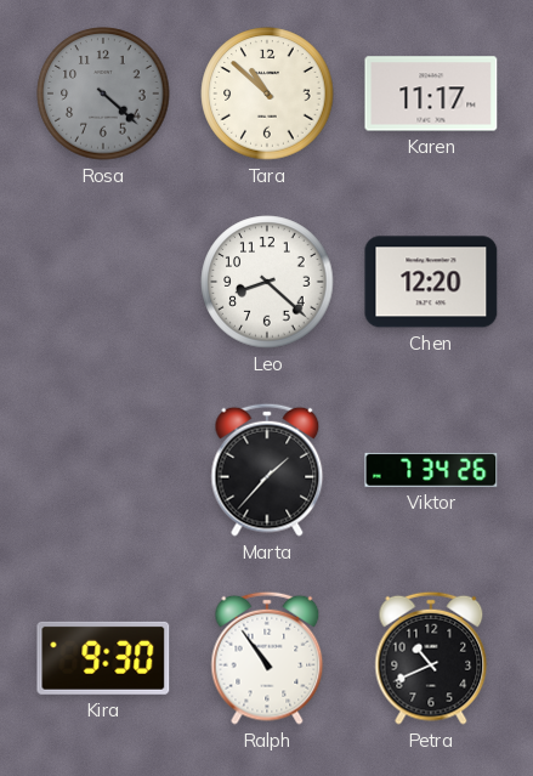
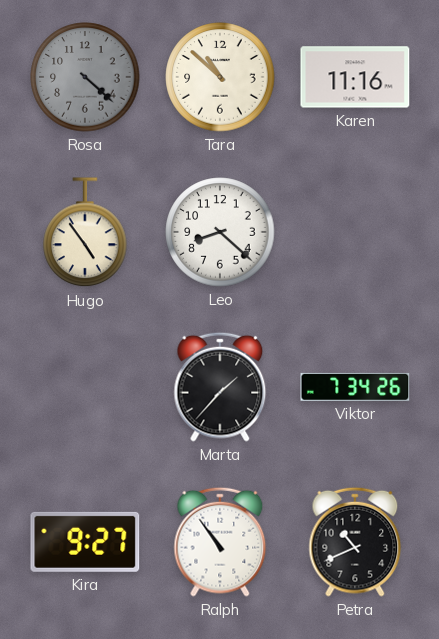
Karen: 11:17 -> 11:16
Hugo: none -> 4:54
Chen: 12:20 -> none
Kira: 9:30 -> 9:27
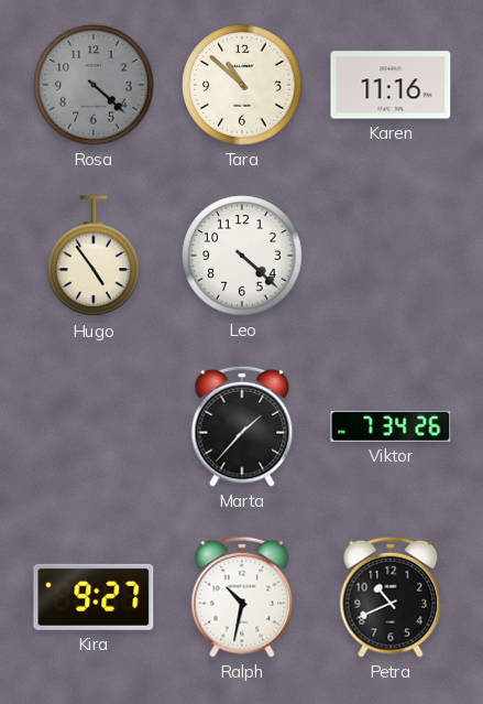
Leo: 8:22 -> 4:22
Ralph: 10:54 -> 10:32
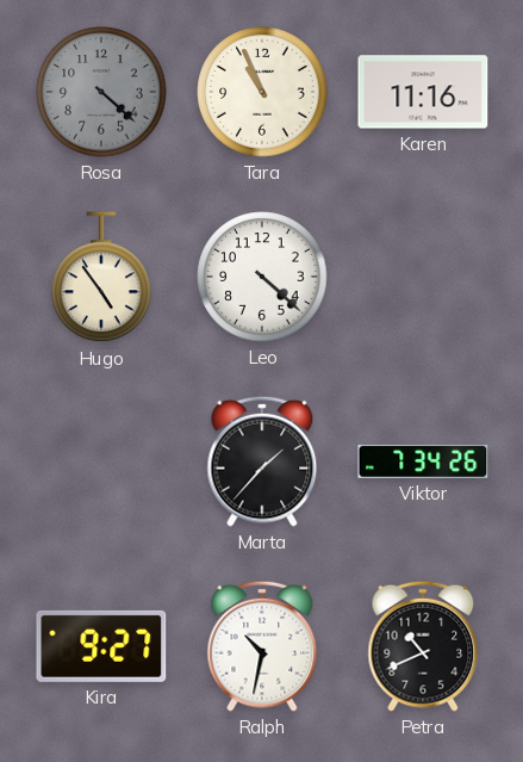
Tara: 10:52 -> 10:56
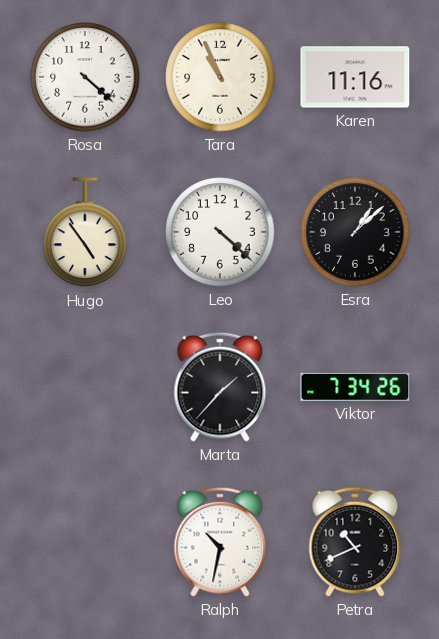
Rosa dial: grey -> white
Esra: none -> 1:08
Kira: 9:27 -> none
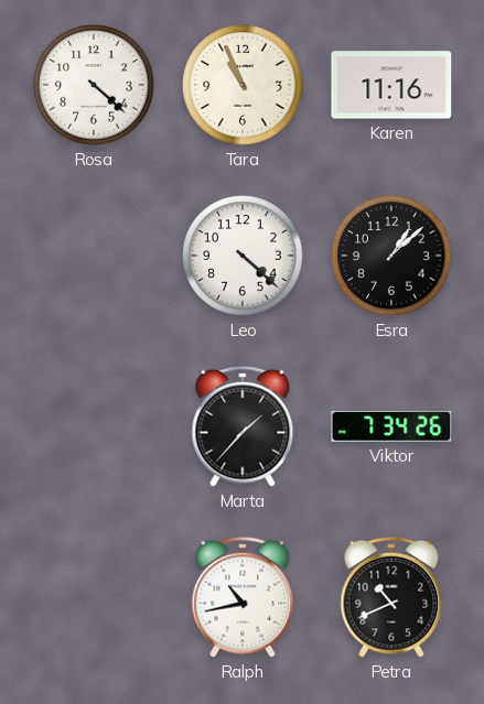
Hugo: 4:54 -> none
Ralph: 10:32 -> 10:43
